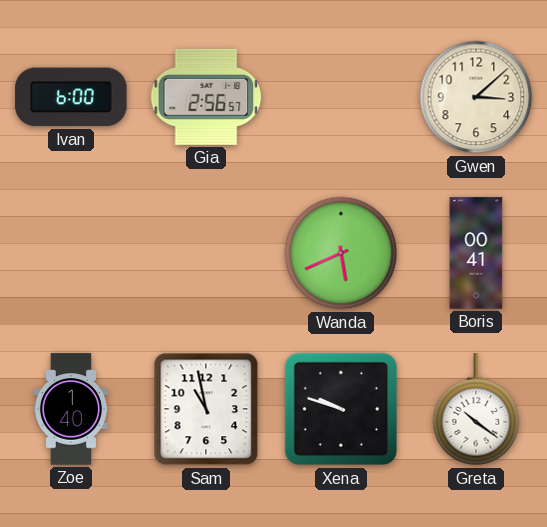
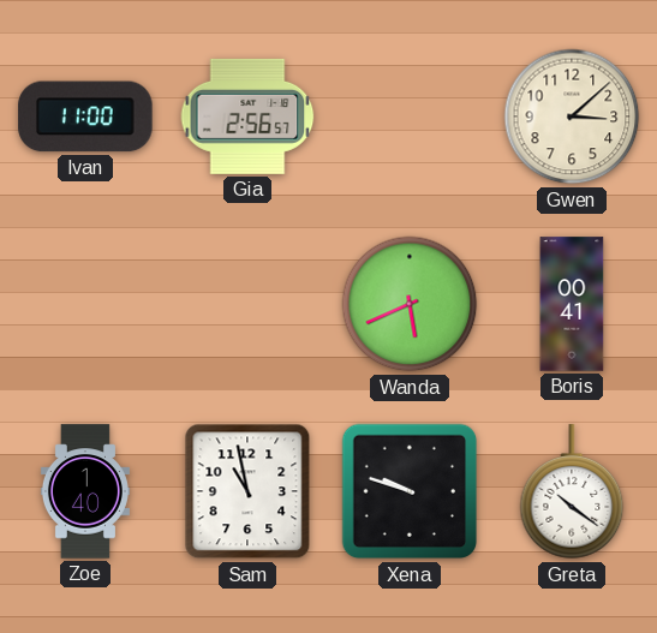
Ivan: 6:00 -> 11:00
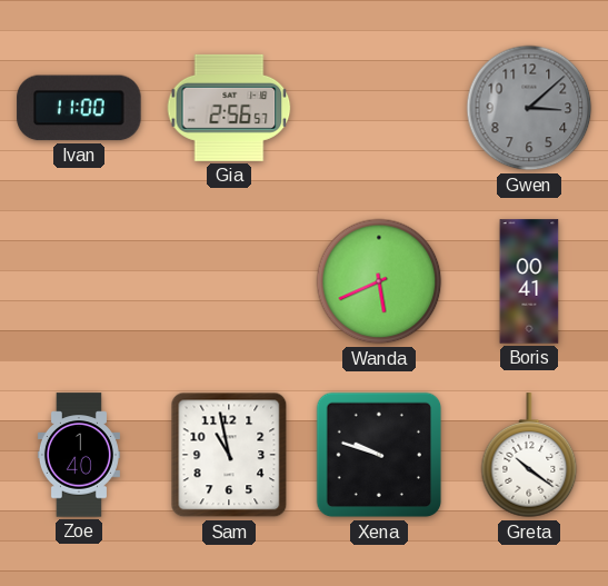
Gwen dial: cream -> grey
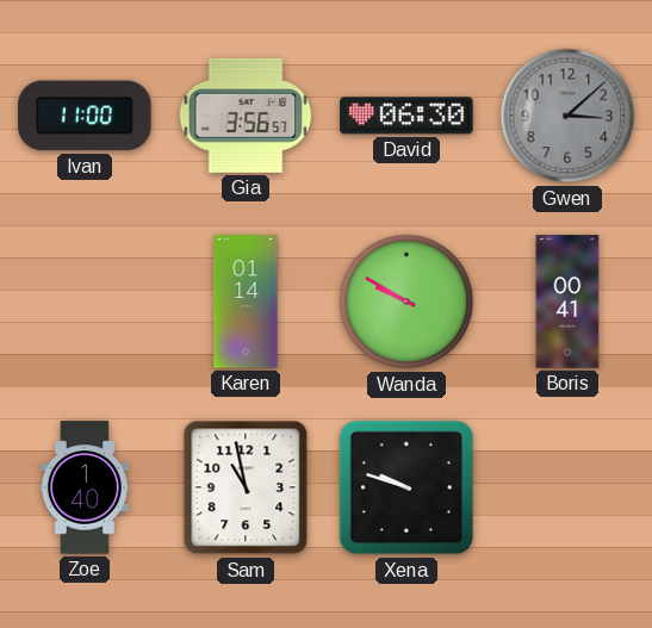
Gia: 2:56 -> 3:56
David: none -> 06:30
Karen: none -> 01:14
Wanda: 5:41 -> 9:50
Greta: 10:21 -> none
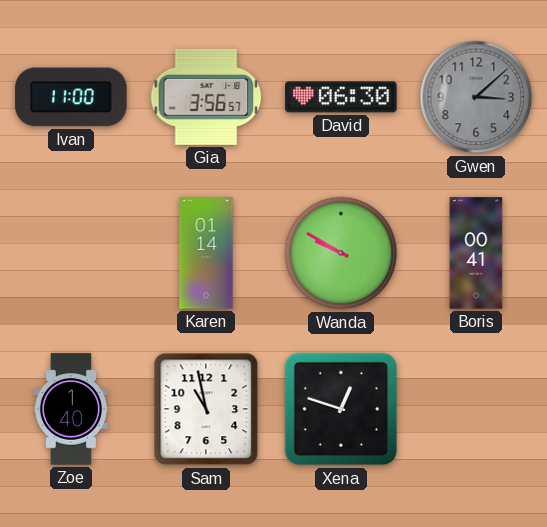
Xena: 9:48 -> 12:48
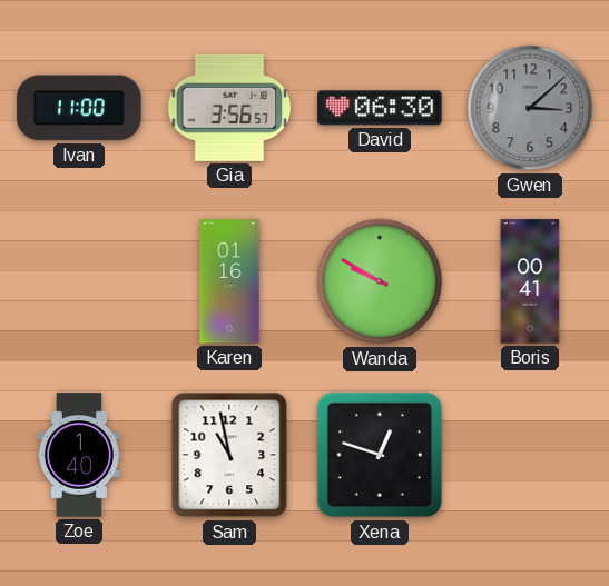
Karen: 01:14 -> 01:16
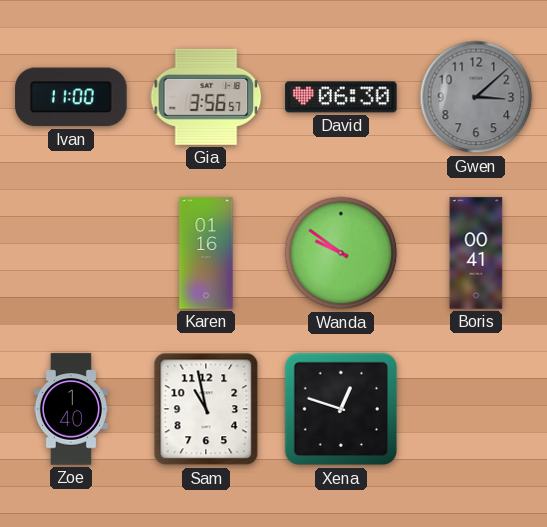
Wanda: 9:50 -> 9:51
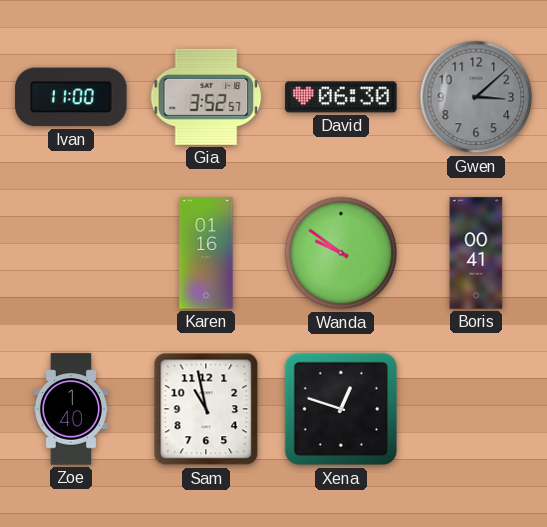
Gia: 3:56 -> 3:52
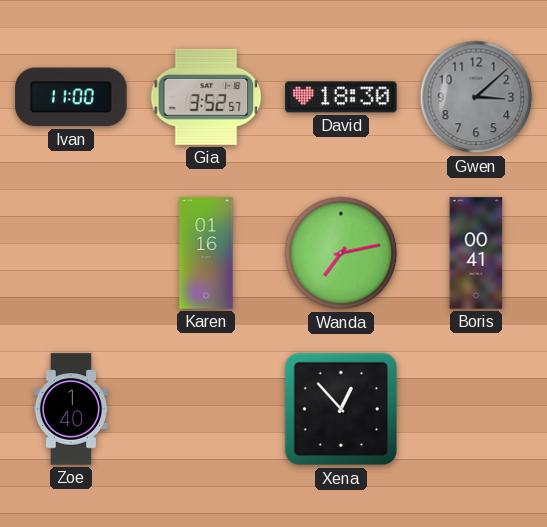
David: 06:30 -> 18:30
Wanda: 9:51 -> 7:13
Sam: 10:58 -> none
Xena: 12:48 -> 12:53
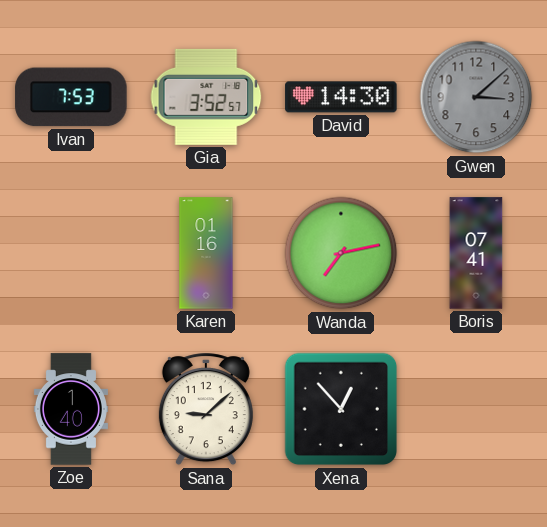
Ivan: 11:00 -> 7:53
David: 18:30 -> 14:30
Boris: 00:41 -> 07:41
Sana: none -> 9:08
